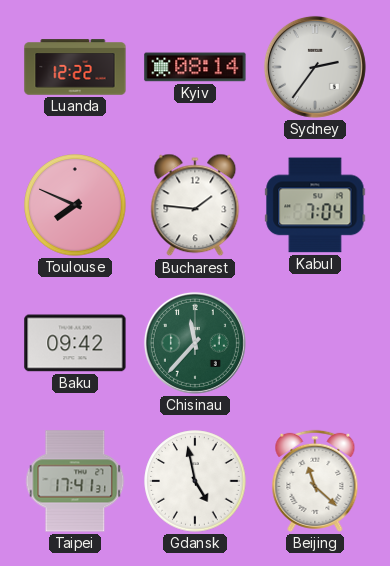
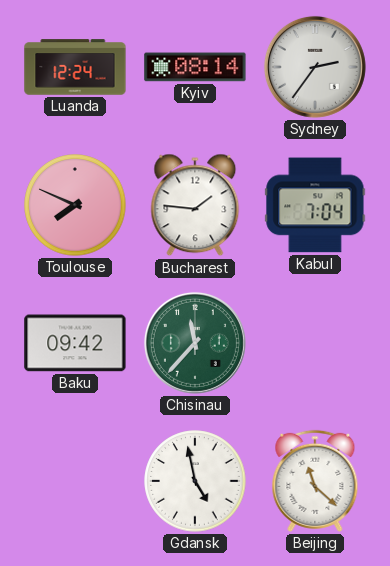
Luanda: 12:22 -> 12:24
Taipei: 17:41 -> none
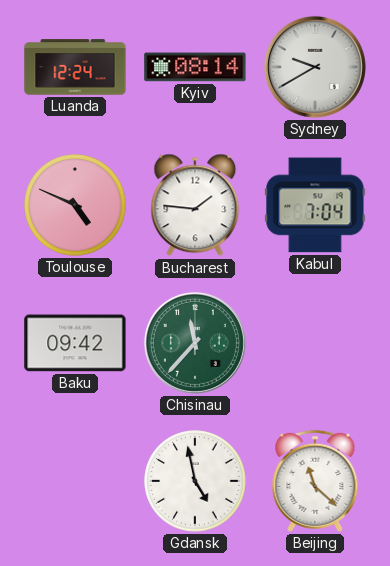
Sydney: 2:36 -> 9:40
Toulouse: 7:49 -> 4:49
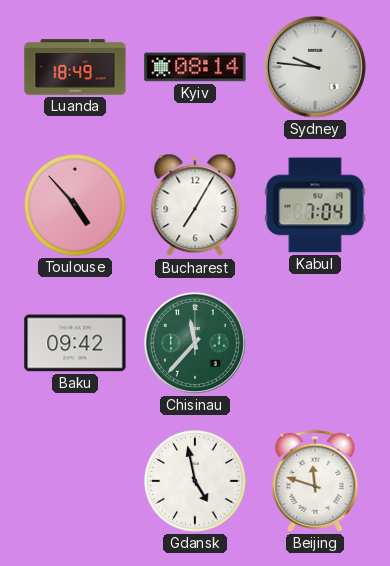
Luanda: 12:24 -> 18:49
Sydney: 9:40 -> 9:46
Toulouse: 4:49 -> 4:53
Bucharest: 1:46 -> 7:05
Beijing: 11:22 -> 11:48
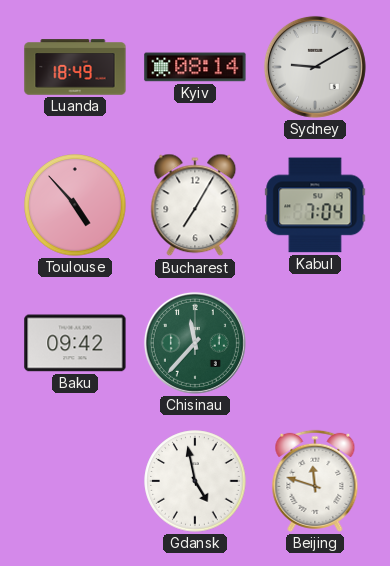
Sydney: 9:46 -> 9:10
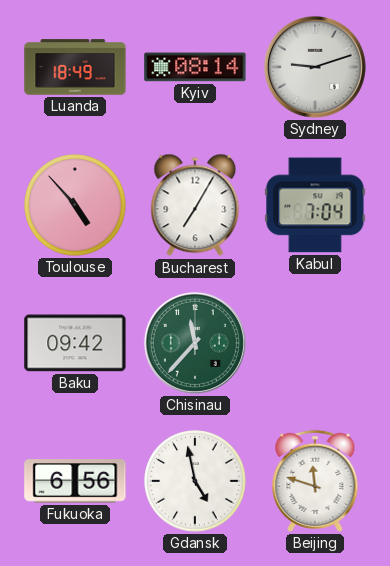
Sydney: 9:10 -> 9:12
Fukuoka: none -> 6:56
